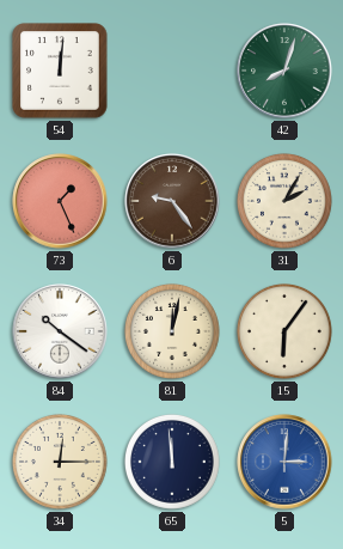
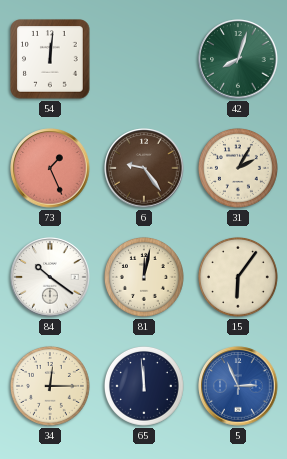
5: 3:01 -> 2:56
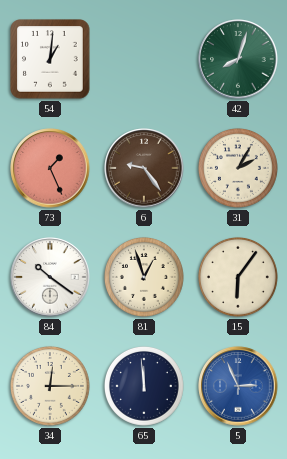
54: 12:01 -> 1:01
81: 12:02 -> 12:57
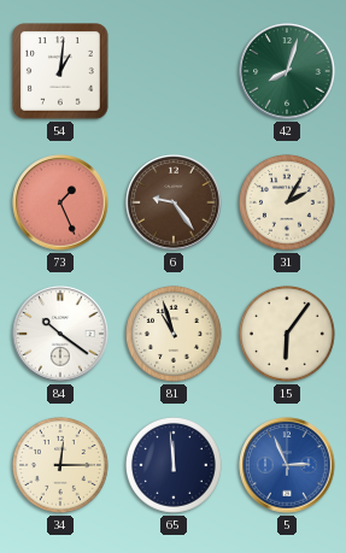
81: 12:57 -> 10:57
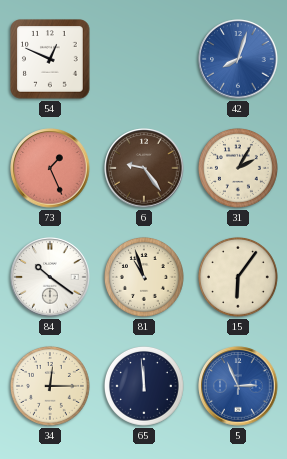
54: 1:01 -> 12:49
42 dial: green -> blue
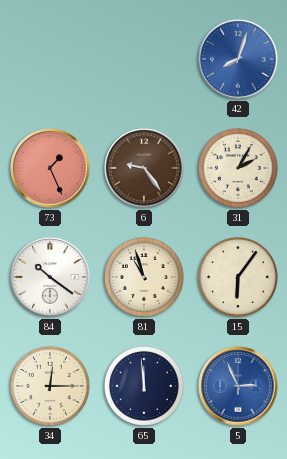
54: 12:49 -> none
